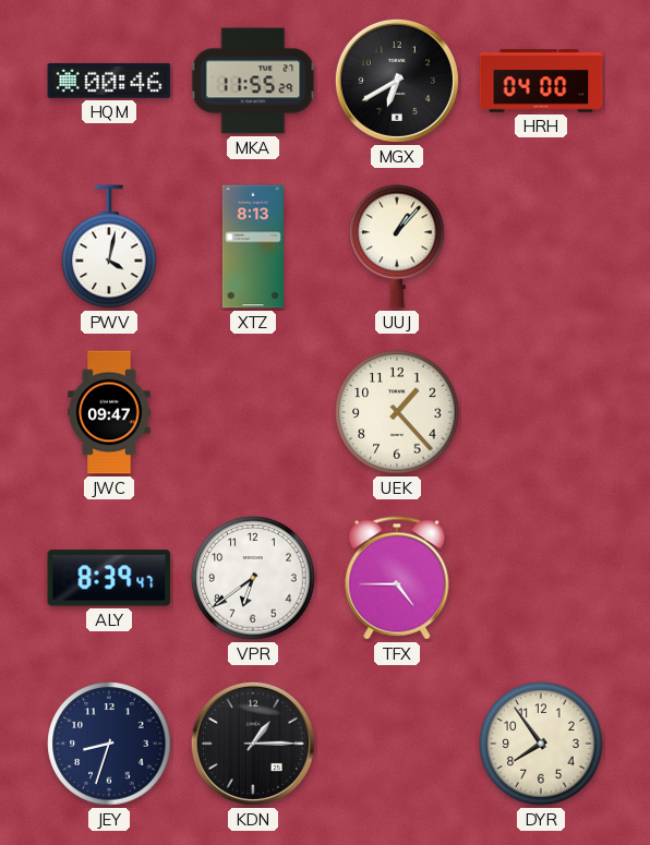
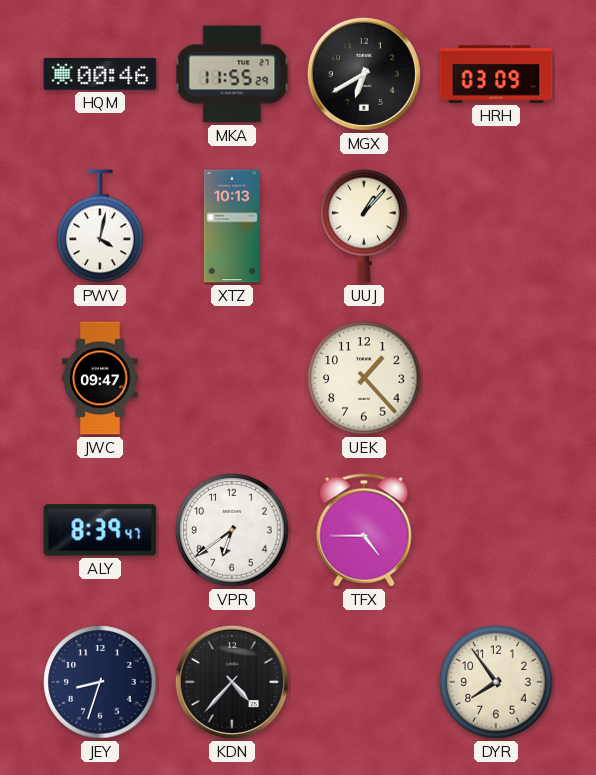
HRH: 04:00 -> 03:09
XTZ: 8:13 -> 10:13
KDN: 1:15 -> 4:37
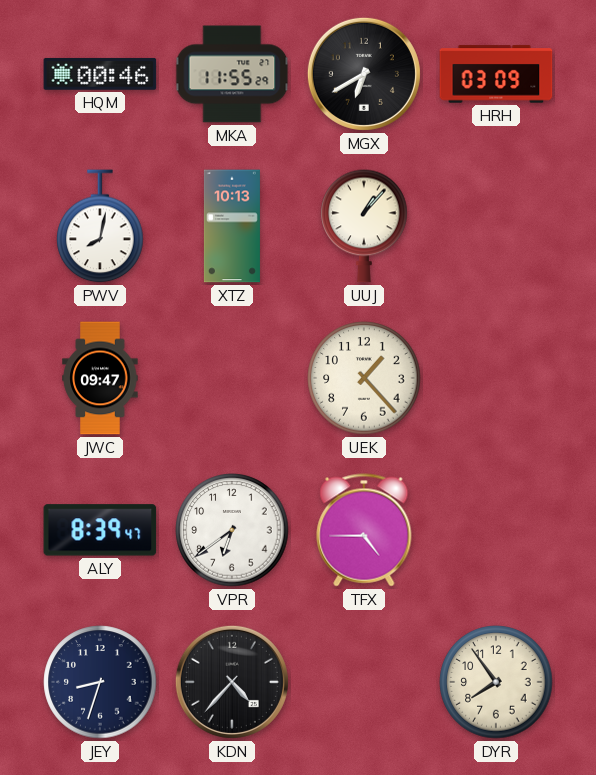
PWV: 4:02 -> 8:02
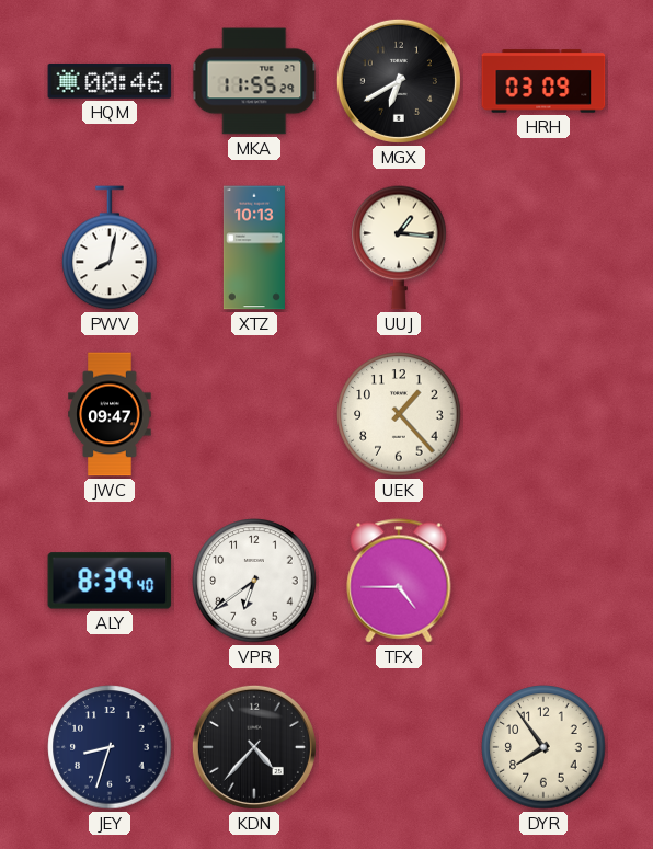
UUJ: 1:07 -> 1:16
ALY: 8:39:47 -> 8:39:40
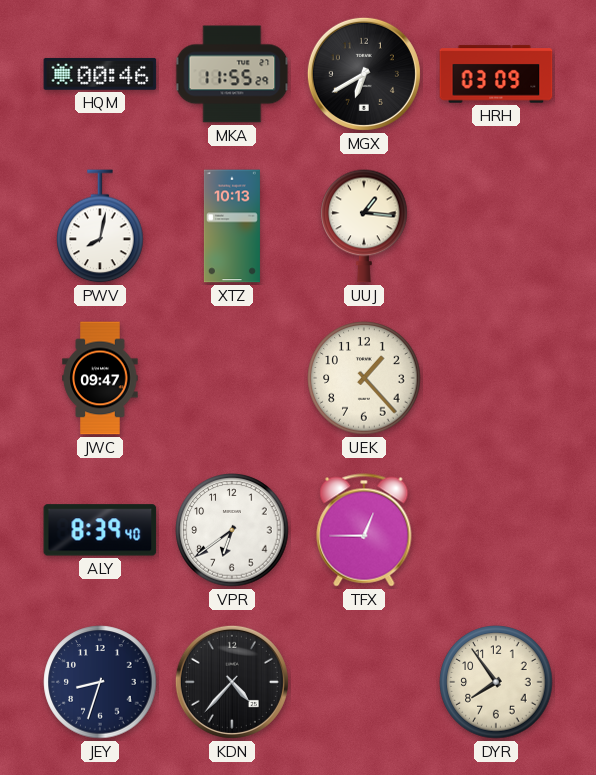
TFX: 4:45 -> 12:45
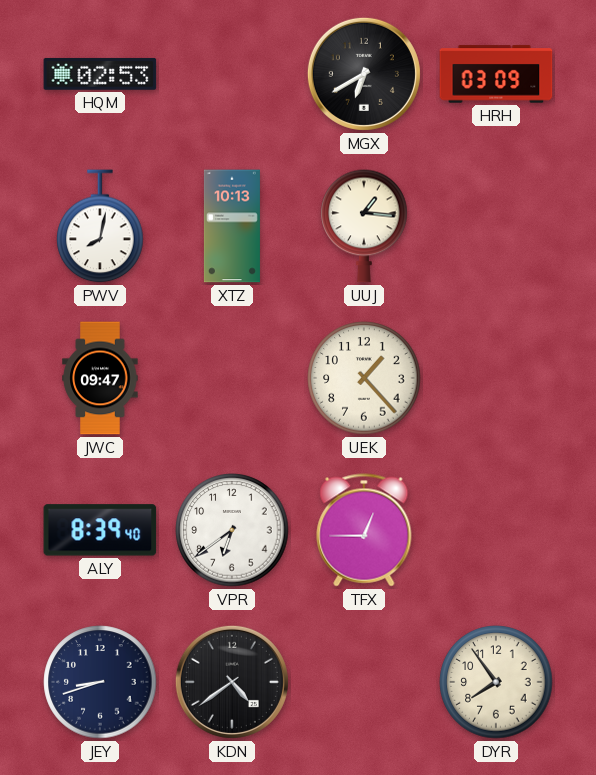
HQM: 00:46 -> 02:53
MKA: 11:55 -> none
JEY: 8:33 -> 8:42
KDN: 4:37 -> 4:39
